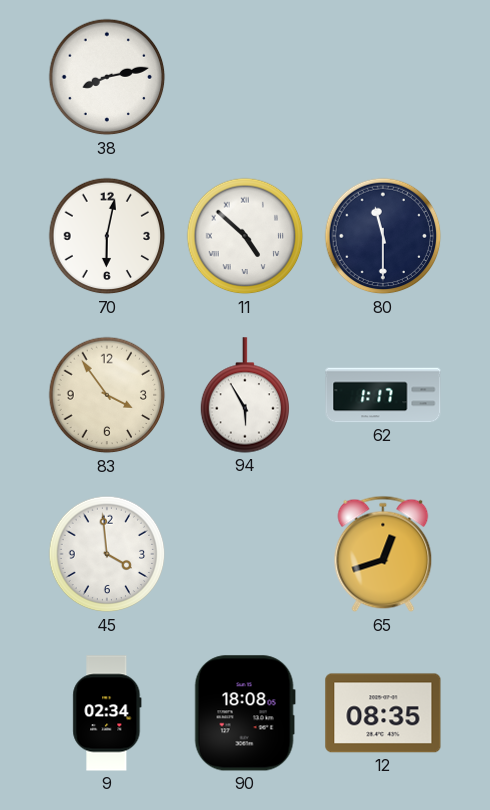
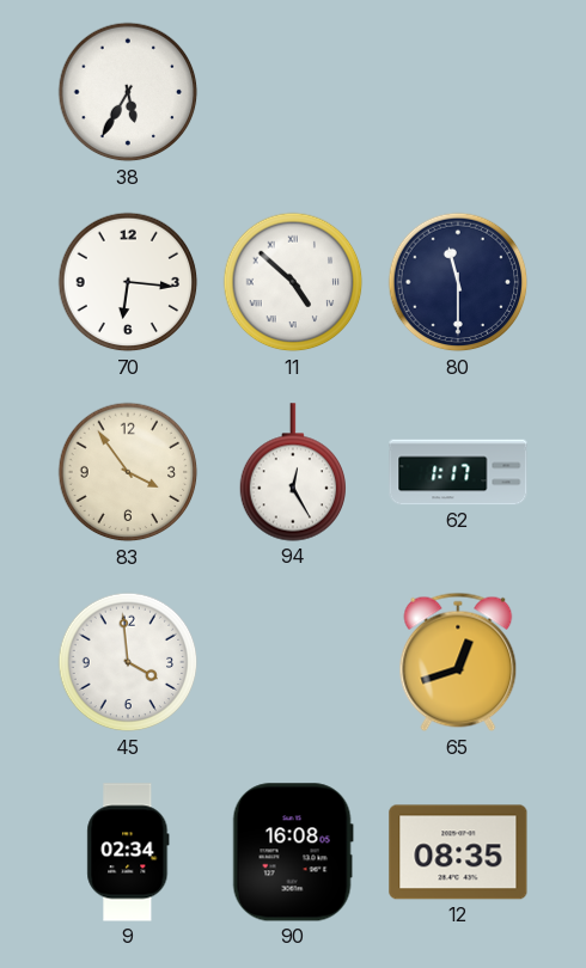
38: 8:13 -> 5:35
70: 6:02 -> 6:16
94: 5:55 -> 12:25
90: 18:08 -> 16:08
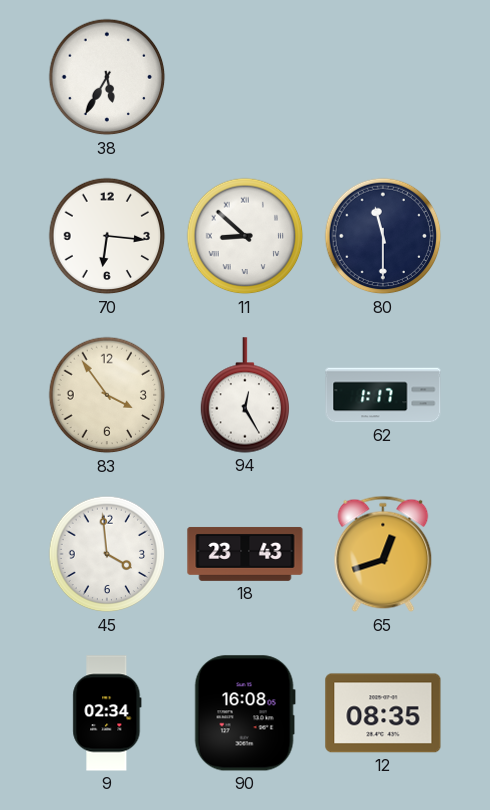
11: 4:52 -> 8:52
18: none -> 23:43
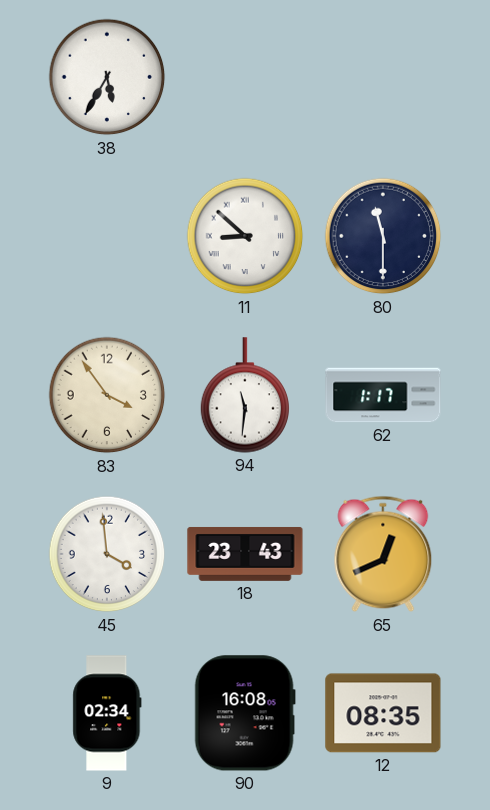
70: 6:16 -> none
94: 12:25 -> 11:31
65: 12:42 -> 12:41
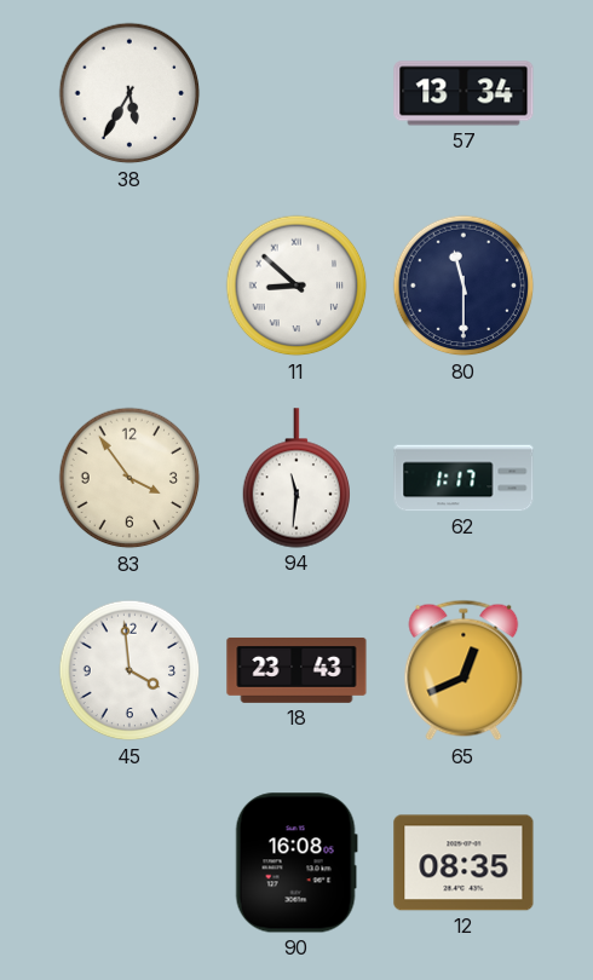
57: none -> 13:34
9: 02:34 -> none
